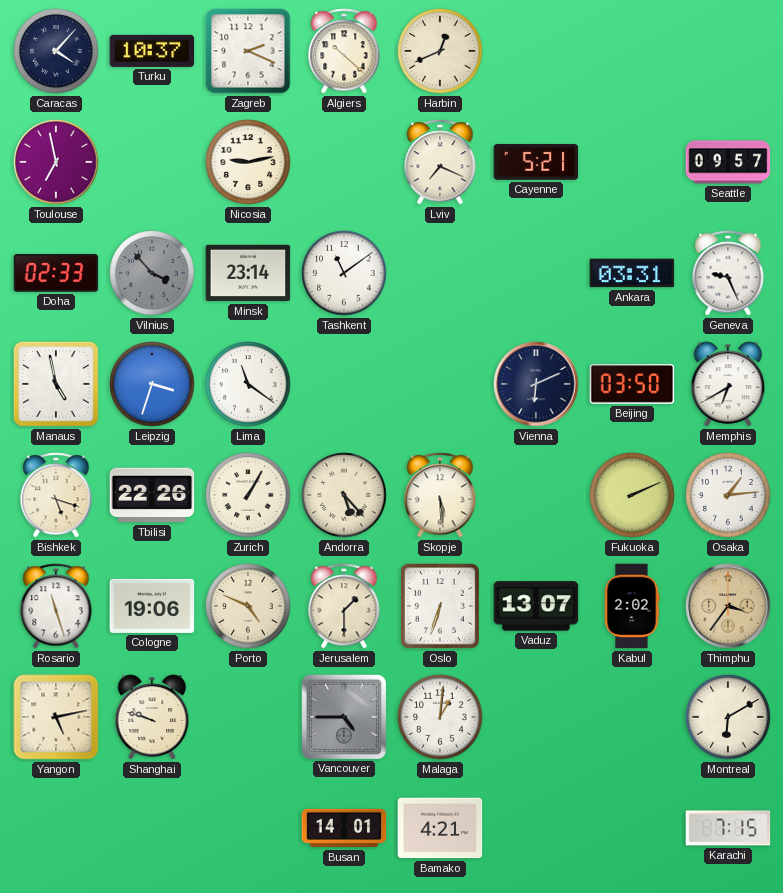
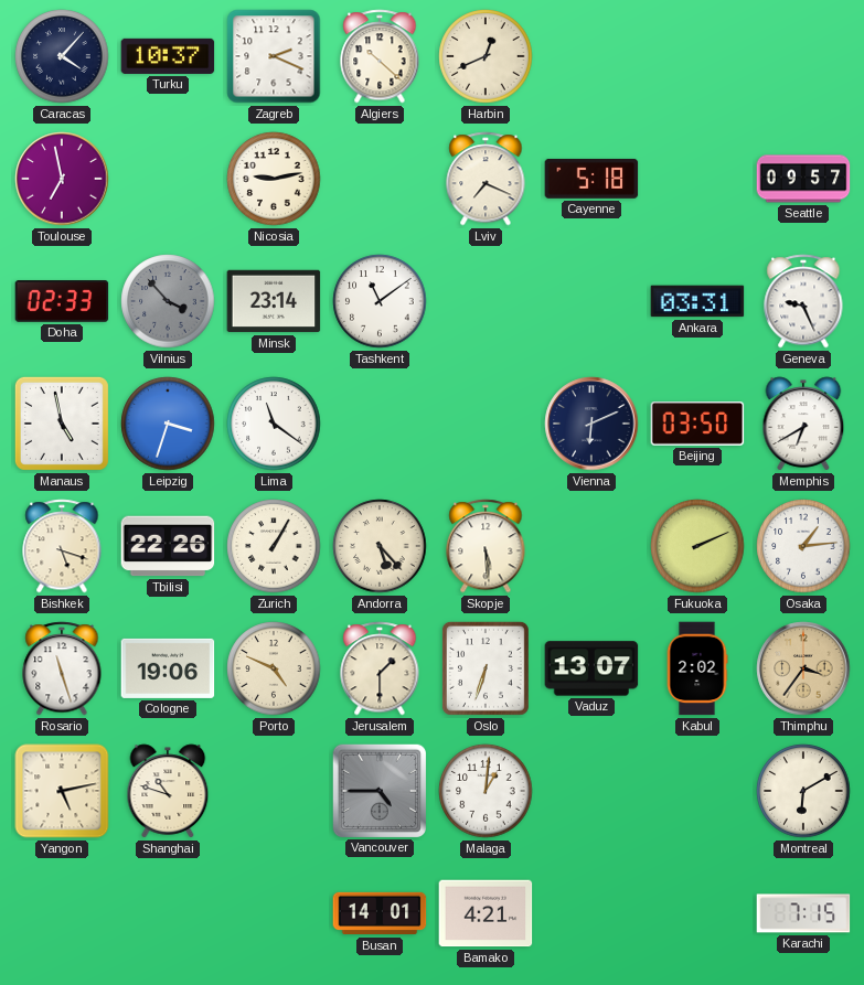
Cayenne: 5:21 -> 5:18
Shanghai: 9:48 -> 10:48
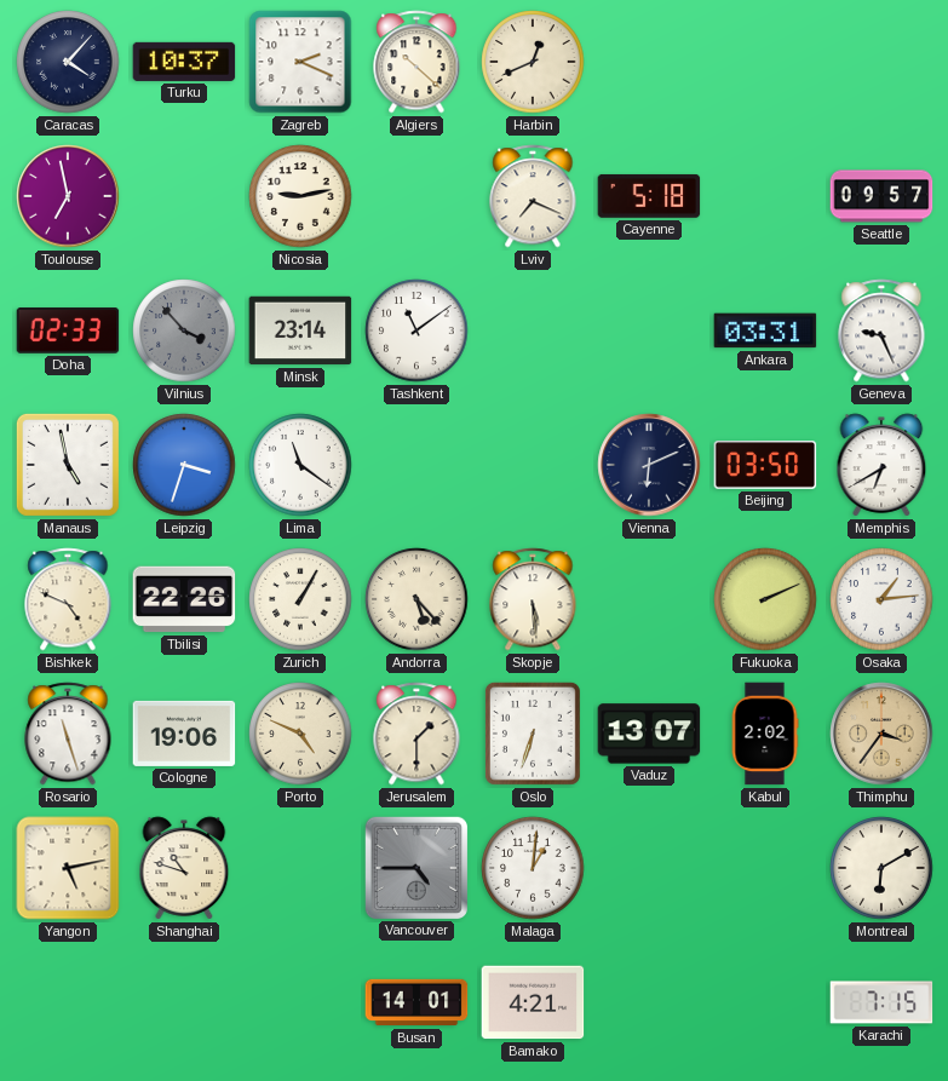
Bishkek: 5:18 -> 4:49
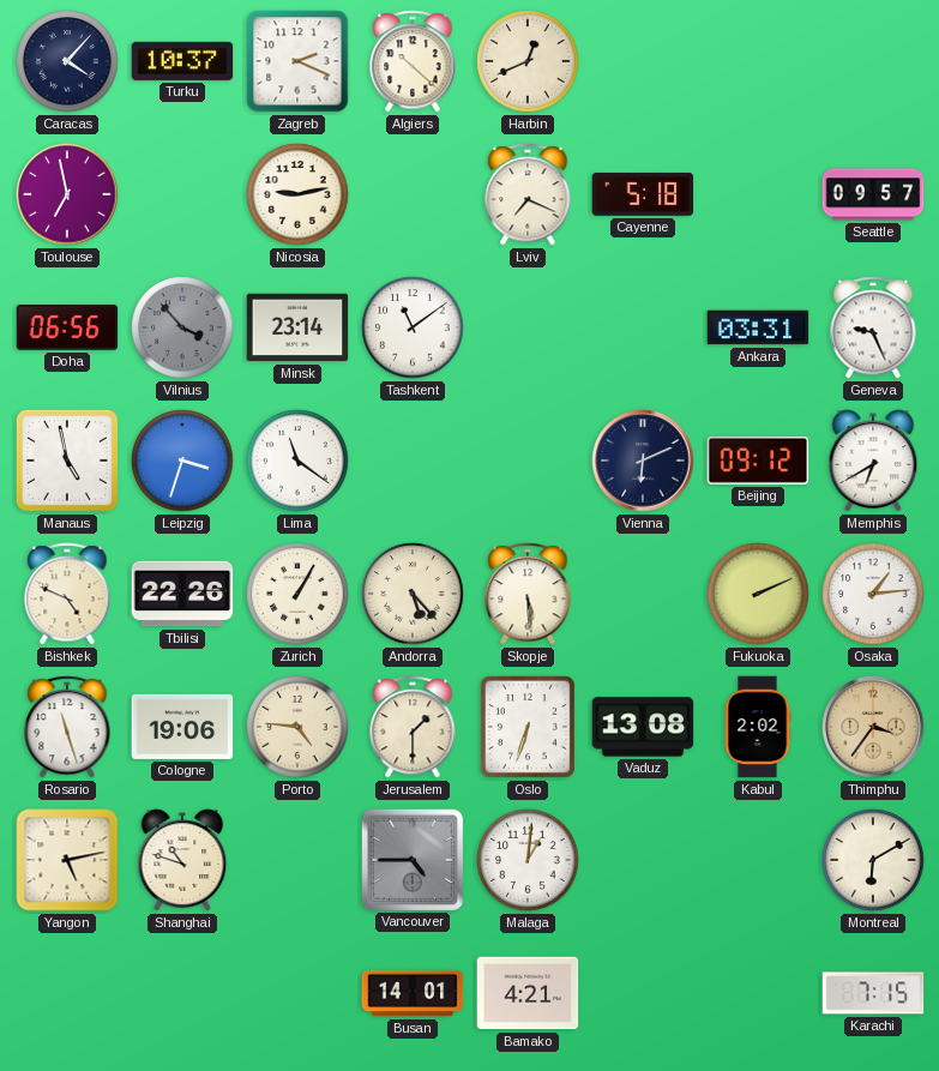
Doha: 02:33 -> 06:56
Beijing: 03:50 -> 09:12
Porto: 4:49 -> 4:46
Vaduz: 13:07 -> 13:08
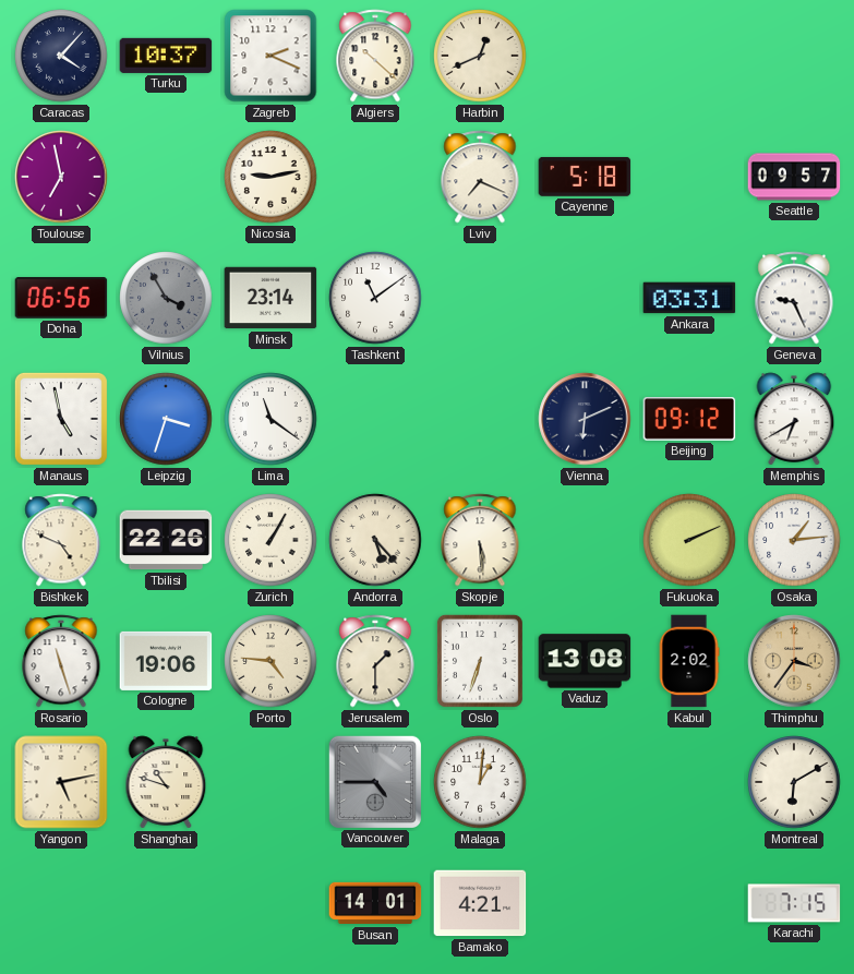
Vilnius: 3:53 -> 3:55
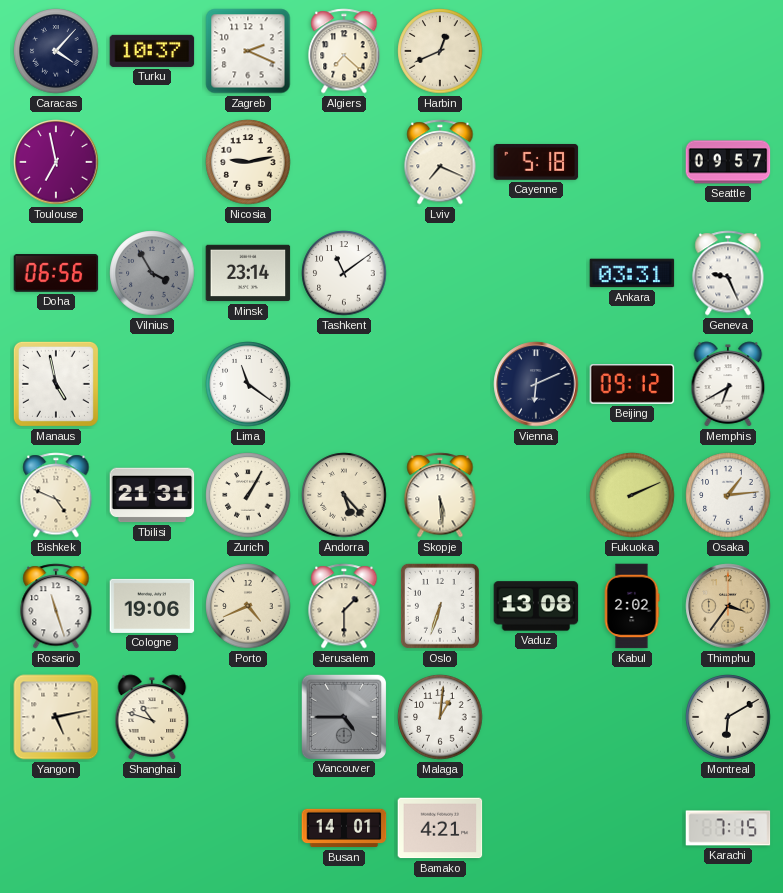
Algiers: 10:22 -> 7:22
Leipzig: 3:33 -> none
Tbilisi: 22:26 -> 21:31
Porto: 4:46 -> 4:41
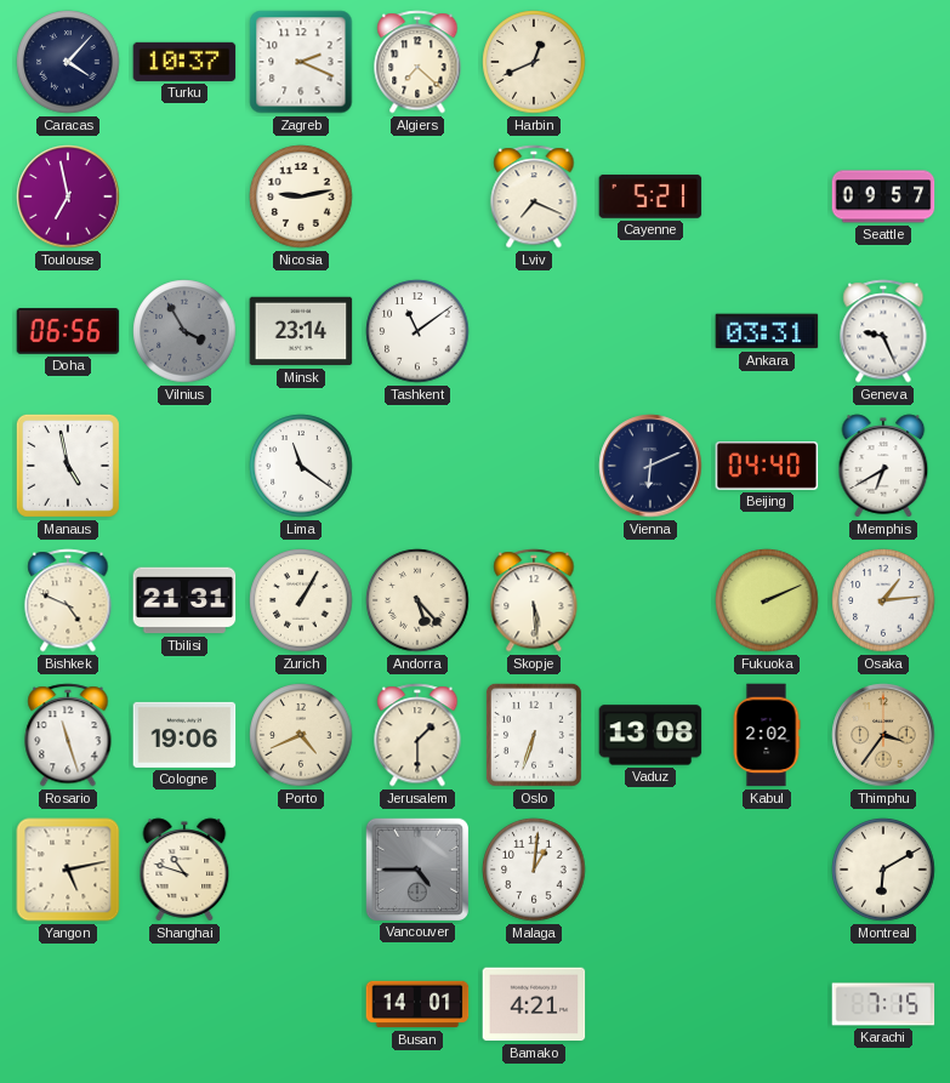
Cayenne: 5:18 -> 5:21
Beijing: 09:12 -> 04:40
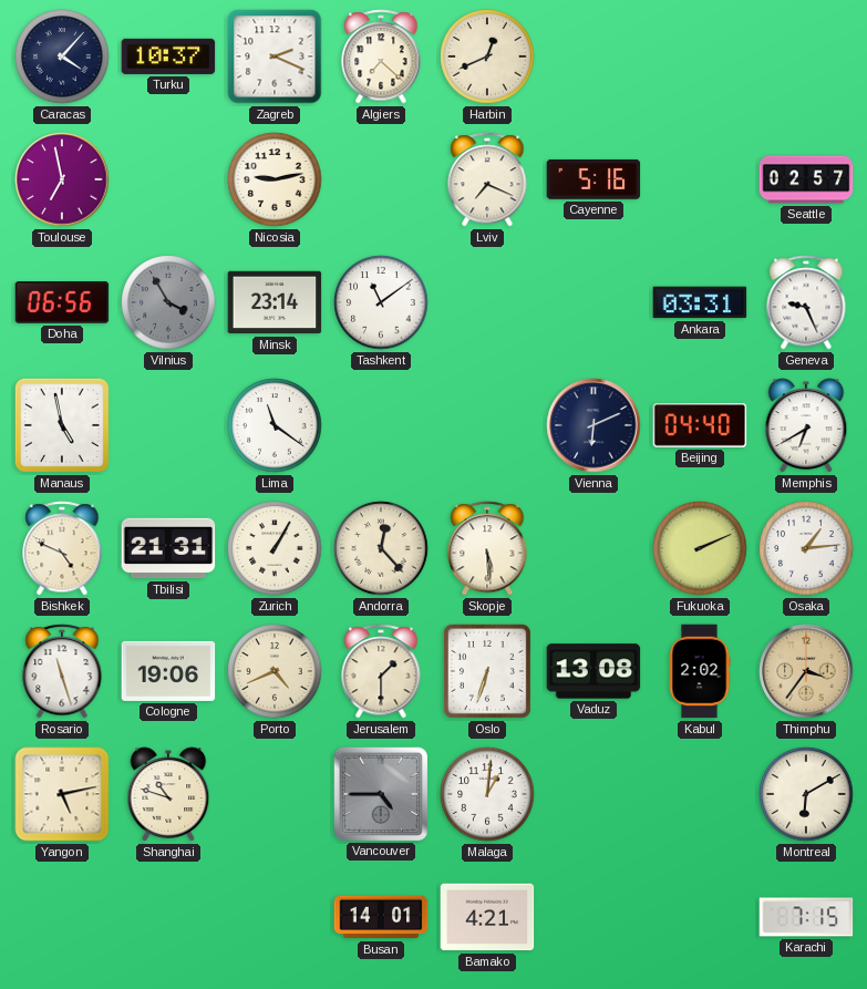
Cayenne: 5:21 -> 5:16
Seattle: 09:57 -> 02:57
Andorra: 5:23 -> 12:23
